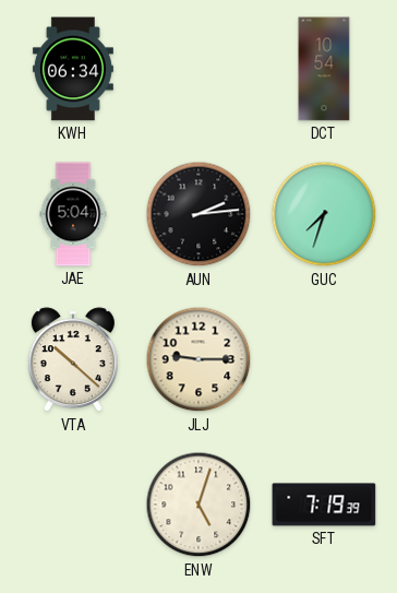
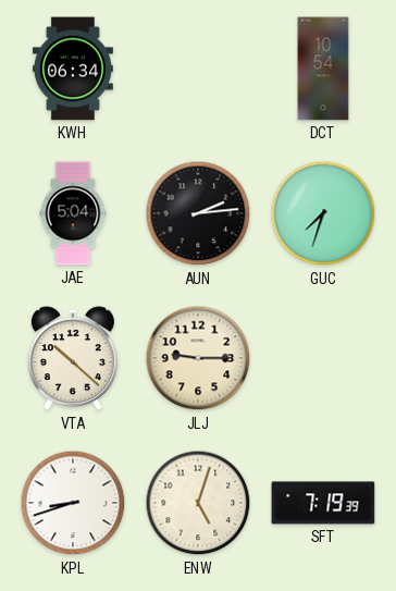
KPL: none -> 8:42
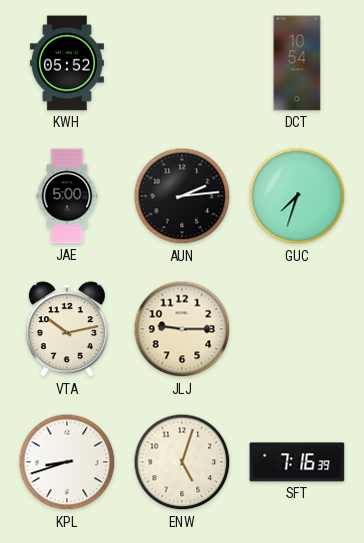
KWH: 06:34 -> 05:52
JAE: 5:04 -> 5:00
VTA: 10:22 -> 10:13
SFT: 7:19 -> 7:16
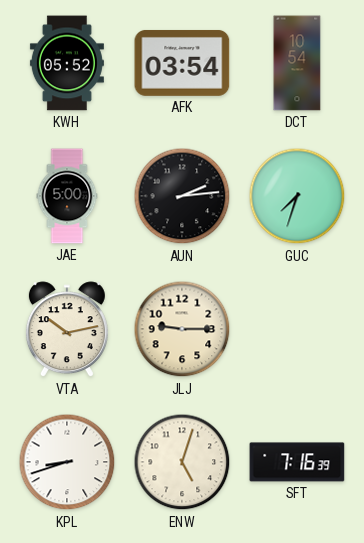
AFK: none -> 03:54
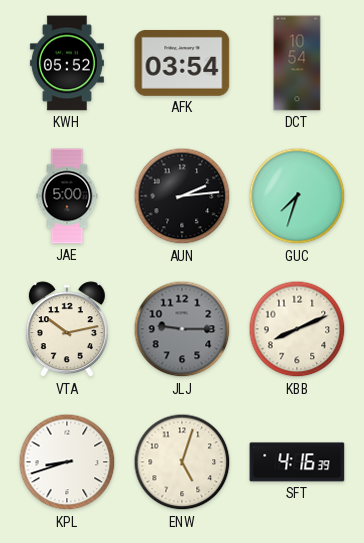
JLJ dial: cream -> grey
KBB: none -> 8:11
SFT: 7:16 -> 4:16
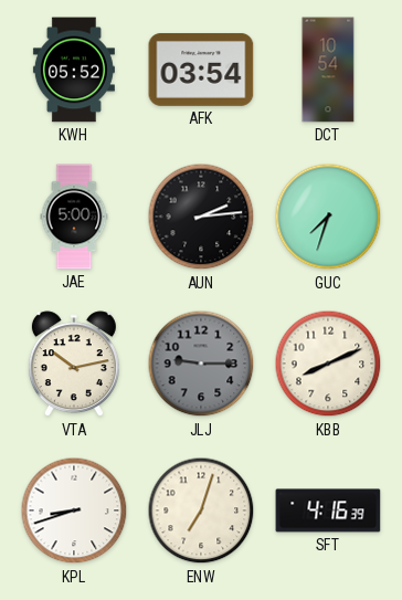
ENW: 5:03 -> 7:03
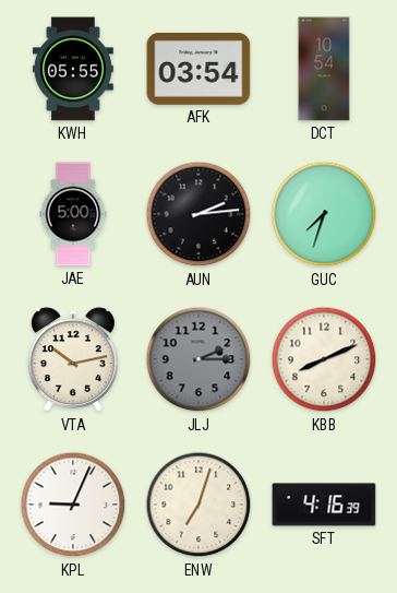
KWH: 05:52 -> 05:55
JLJ: 9:15 -> 2:15
KPL: 8:42 -> 9:04
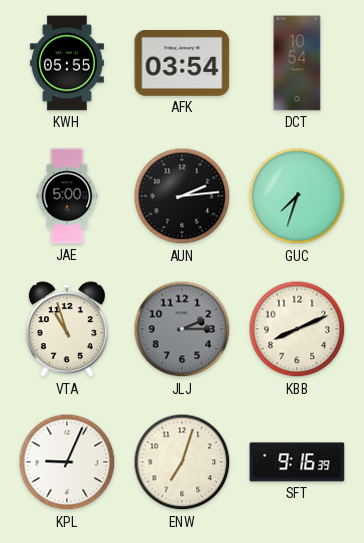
VTA: 10:13 -> 10:57
SFT: 4:16 -> 9:16
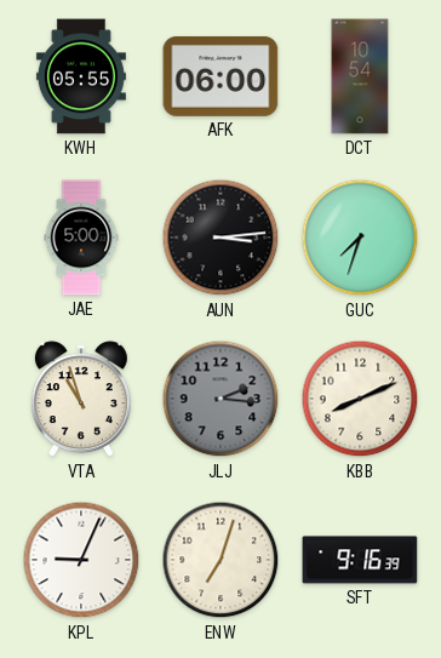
AFK: 03:54 -> 06:00
AUN: 2:14 -> 3:14
JLJ: 2:15 -> 2:16
